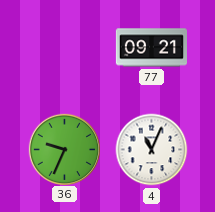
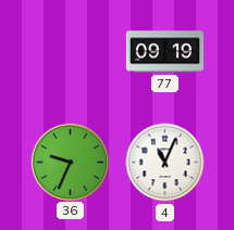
77: 09:21 -> 09:19
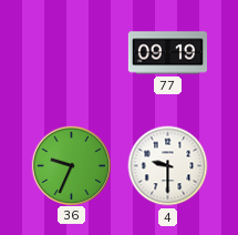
4: 11:04 -> 9:30
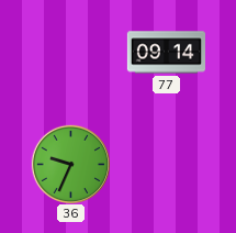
77: 09:19 -> 09:14
4: 9:30 -> none
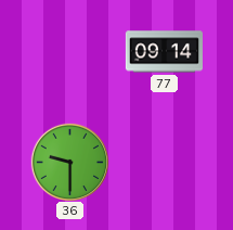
36: 9:34 -> 9:30
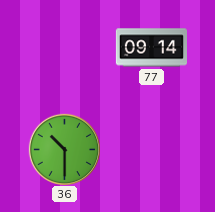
36: 9:30 -> 10:30
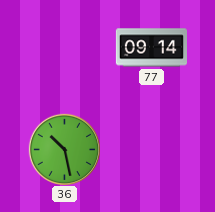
36: 10:30 -> 10:28
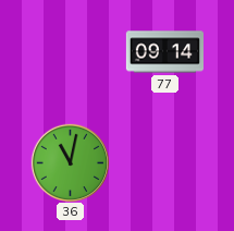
36: 10:28 -> 11:02
